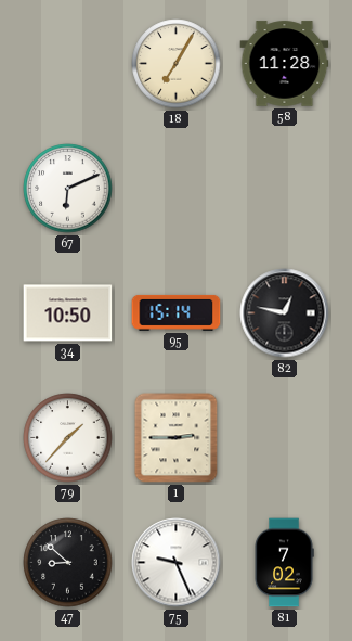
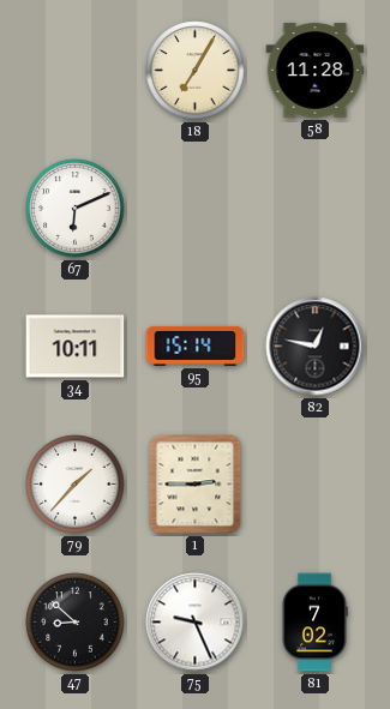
34: 10:50 -> 10:11
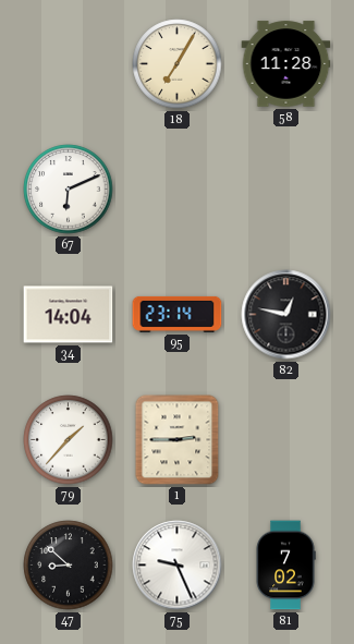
34: 10:11 -> 14:04
95: 15:14 -> 23:14
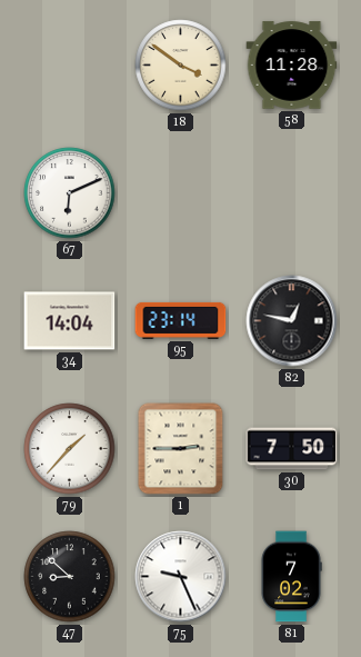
18: 7:05 -> 3:51
30: none -> 7:50
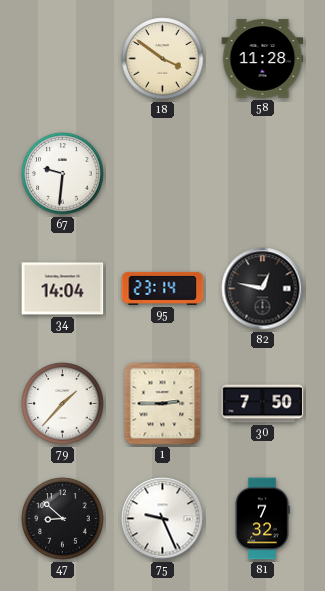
67: 6:11 -> 9:31
81: 7:02 -> 7:32
